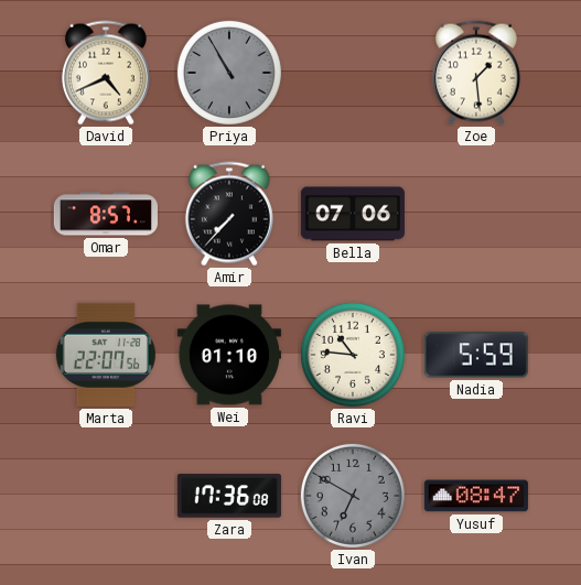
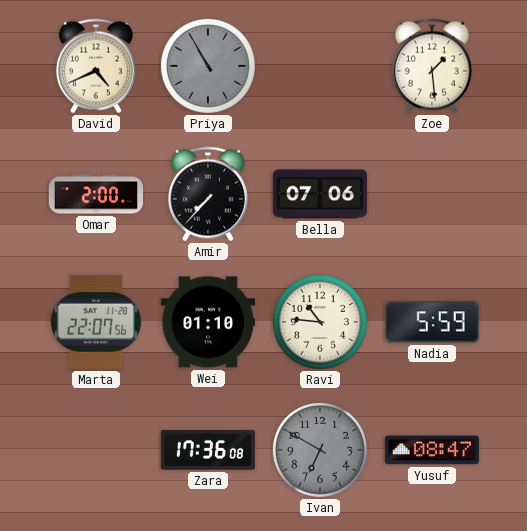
Omar: 8:57 -> 2:00
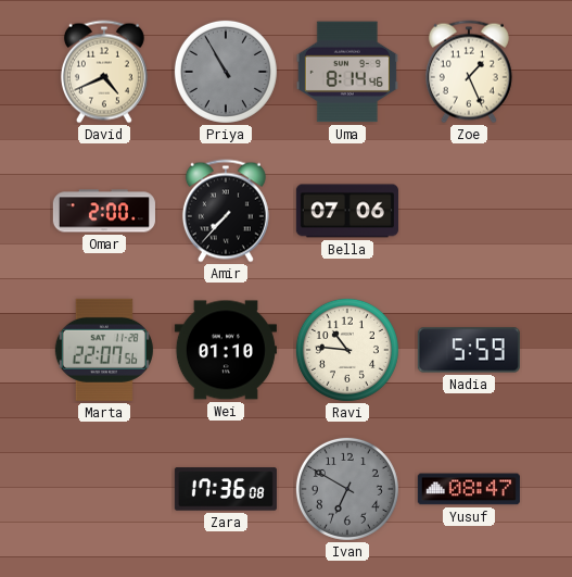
Uma: none -> 8:14
Zoe: 1:29 -> 1:26
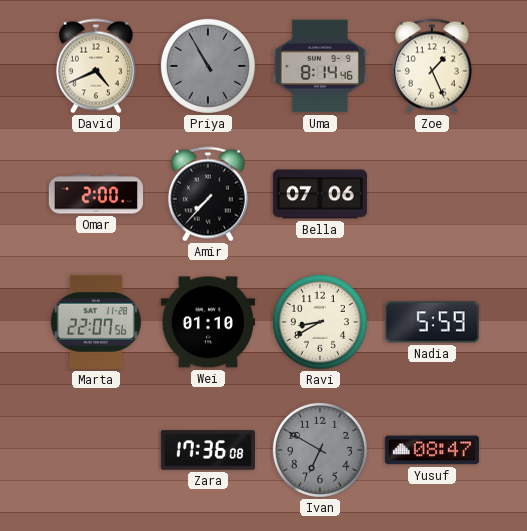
Ravi: 10:46 -> 8:40
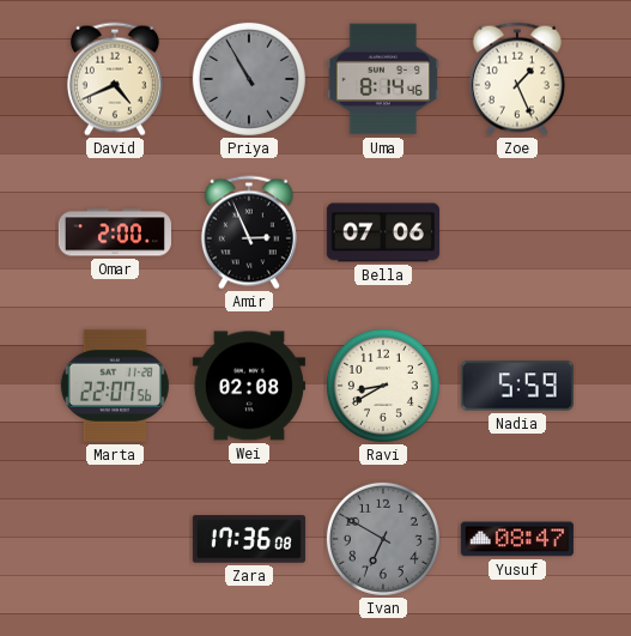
Amir: 7:37 -> 2:56
Wei: 01:10 -> 02:08
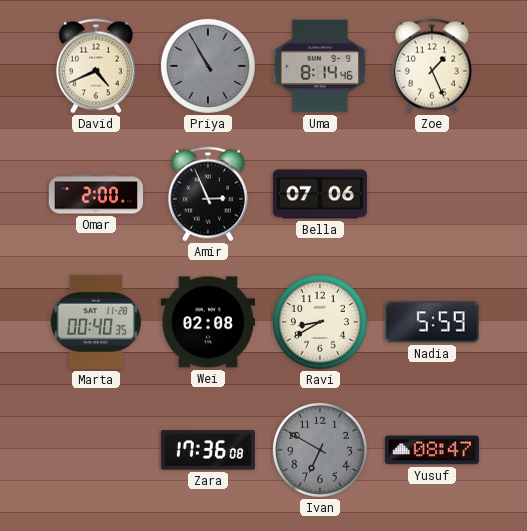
Marta: 22:07 -> 00:40
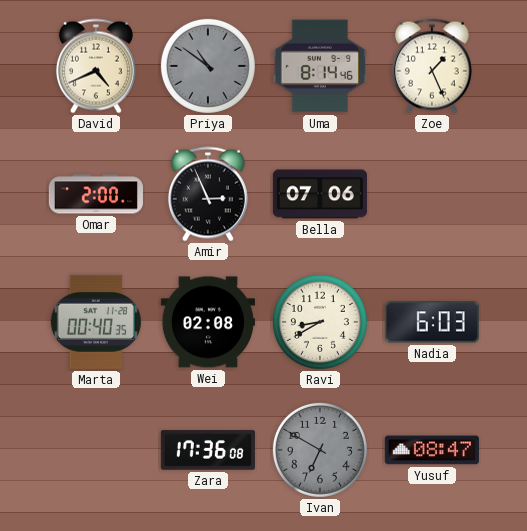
Priya: 10:55 -> 10:51
Nadia: 5:59 -> 6:03
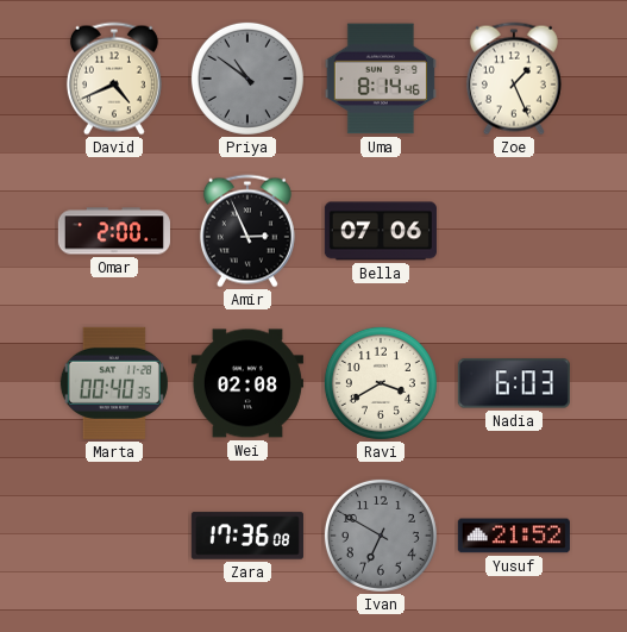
Ravi: 8:40 -> 3:40
Yusuf: 08:47 -> 21:52
